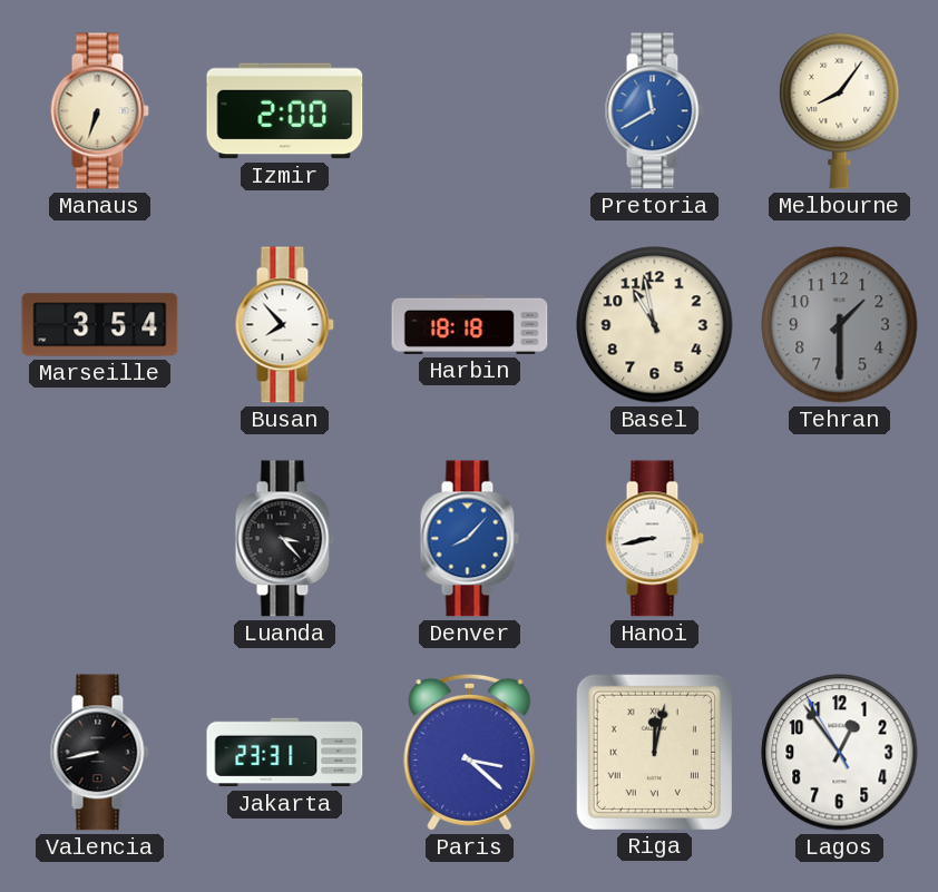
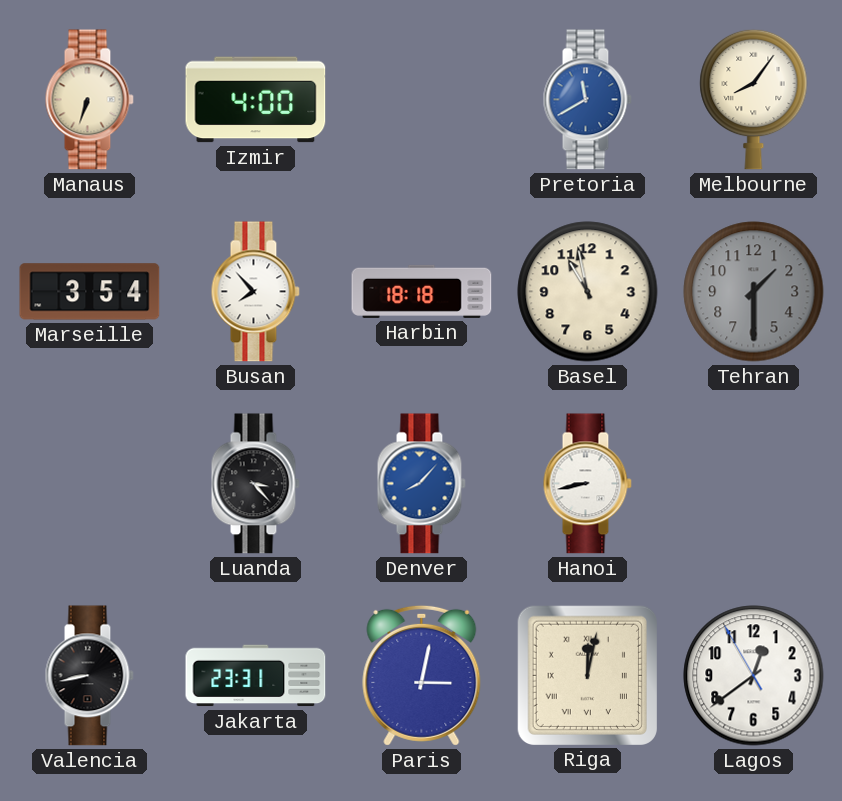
Izmir: 2:00 -> 4:00
Paris: 3:22 -> 3:02
Lagos: 12:53 -> 12:38
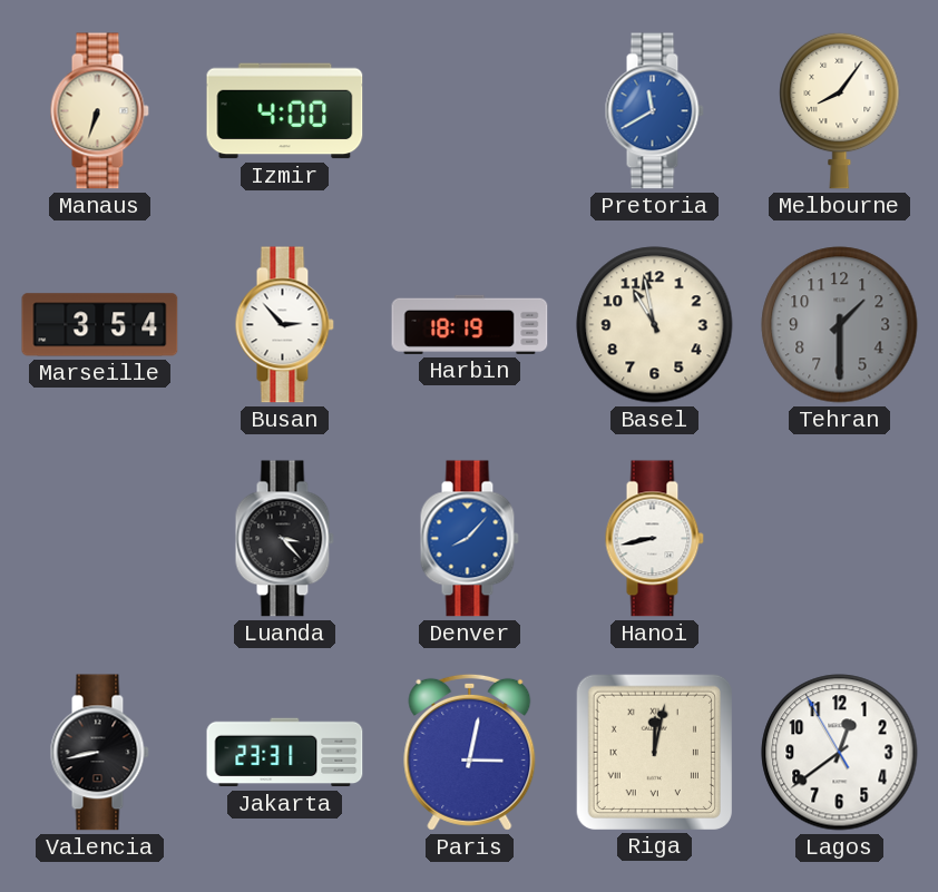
Busan: 7:53 -> 2:53
Harbin: 18:18 -> 18:19
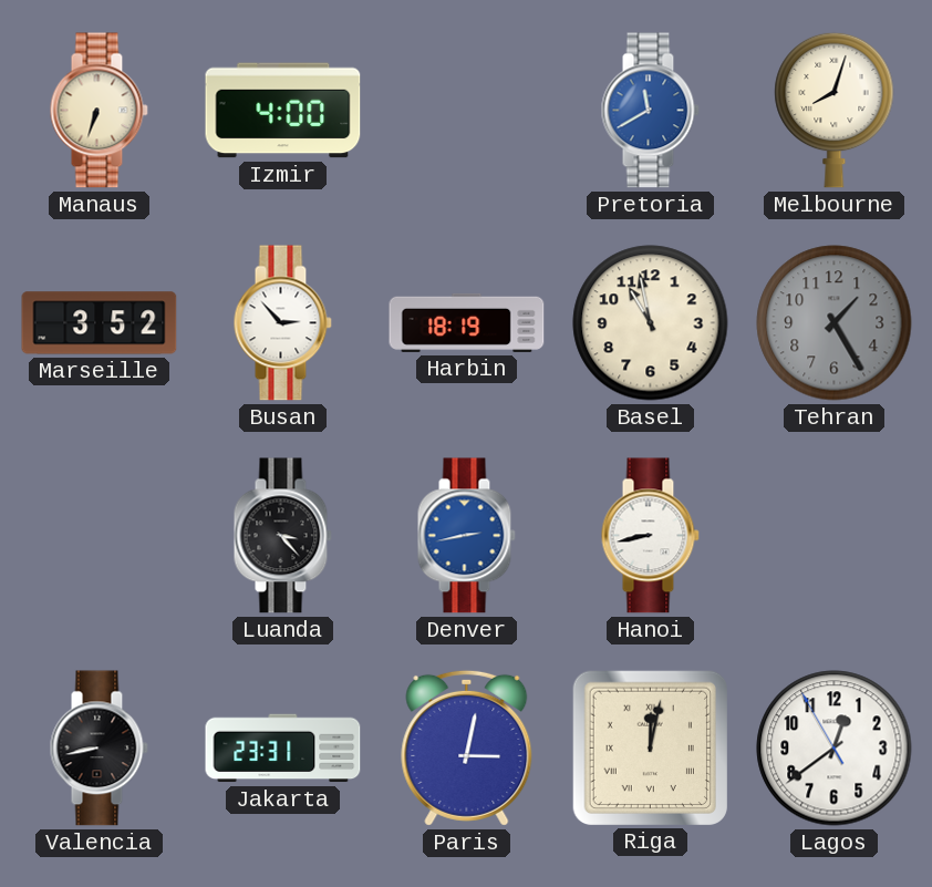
Melbourne: 8:06 -> 8:03
Marseille: 3:54 -> 3:52
Tehran: 1:30 -> 1:25
Denver: 8:07 -> 2:43
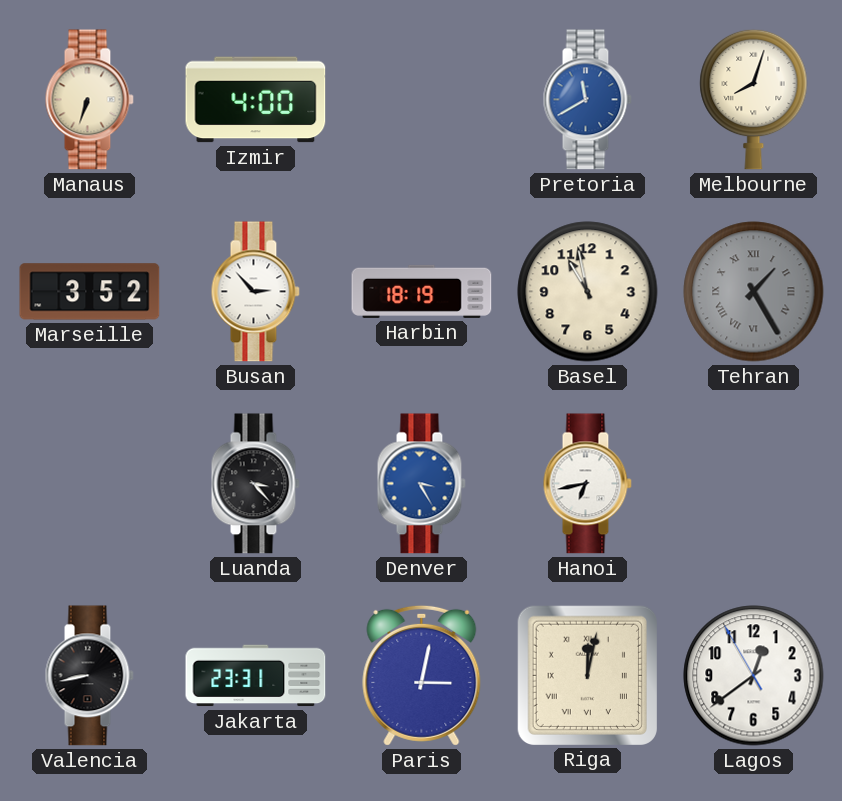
Tehran numerals: Arabic -> Roman
Denver: 2:43 -> 3:25
Hanoi: 8:43 -> 6:43
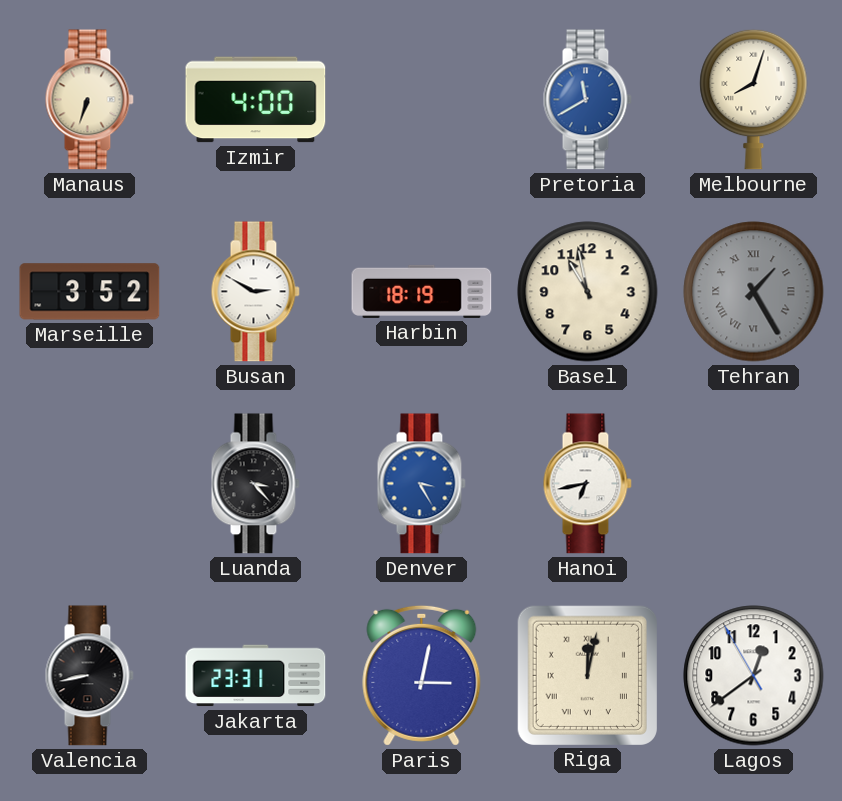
Busan: 2:53 -> 2:50
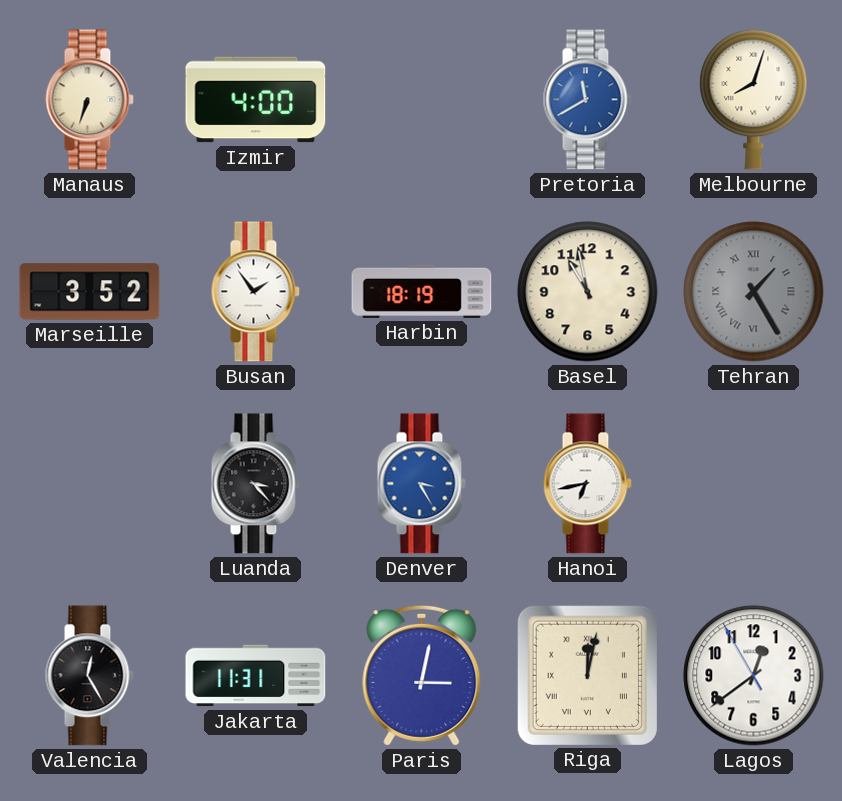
Busan: 2:50 -> 1:54
Valencia: 8:43 -> 12:25
Jakarta: 23:31 -> 11:31
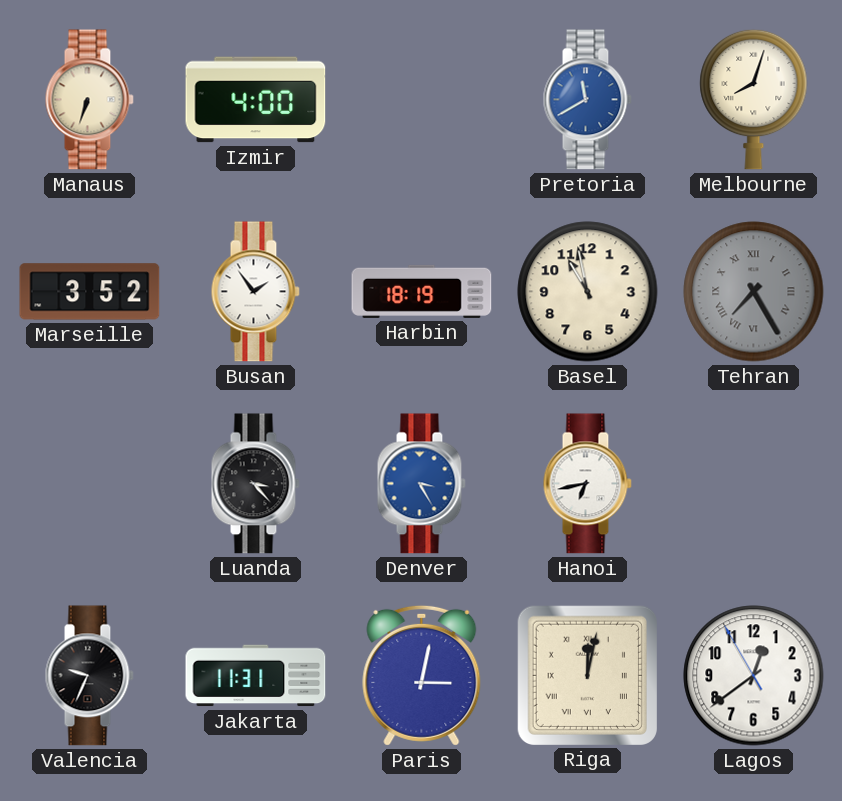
Tehran: 1:25 -> 7:25
Valencia: 12:25 -> 9:34
